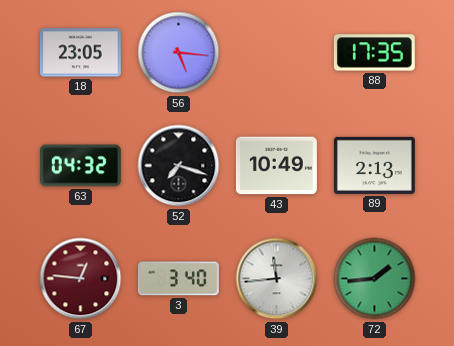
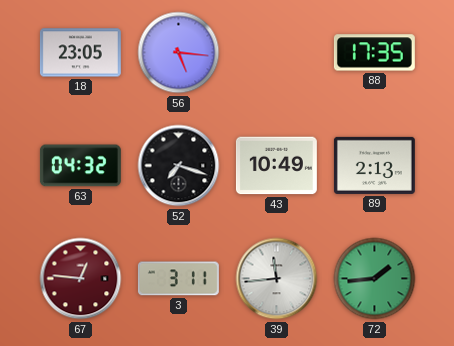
3: 3:40 -> 3:11
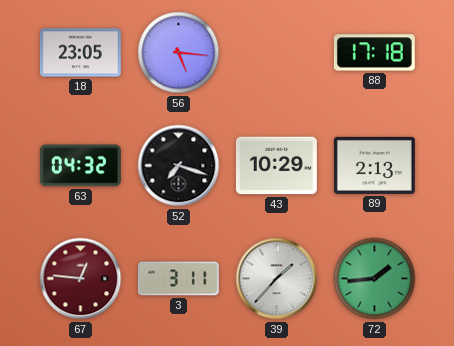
88: 17:35 -> 17:18
43: 10:49 -> 10:29
39: 11:44 -> 1:37
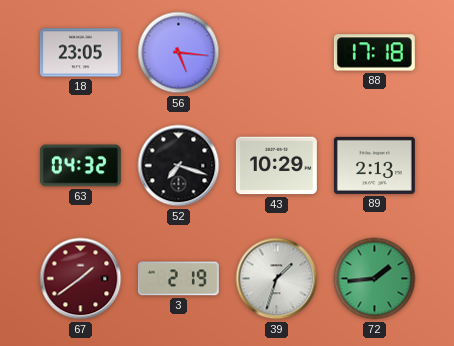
67: 12:46 -> 1:39
3: 3:11 -> 2:19
39: 1:37 -> 1:33
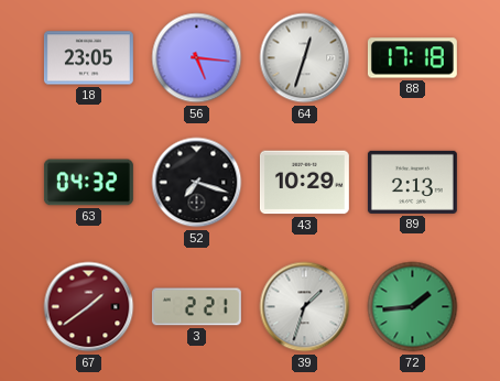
64: none -> 12:33
3: 2:19 -> 2:21
